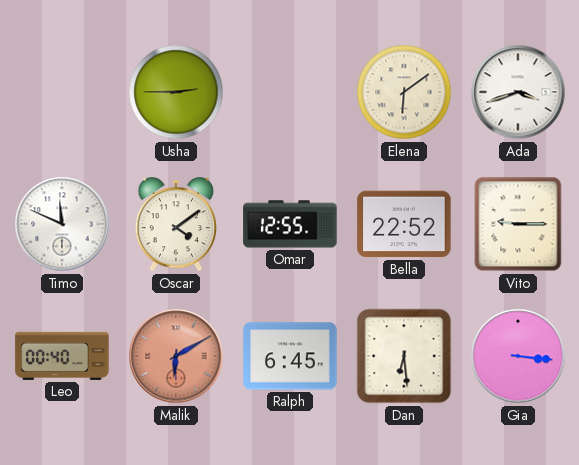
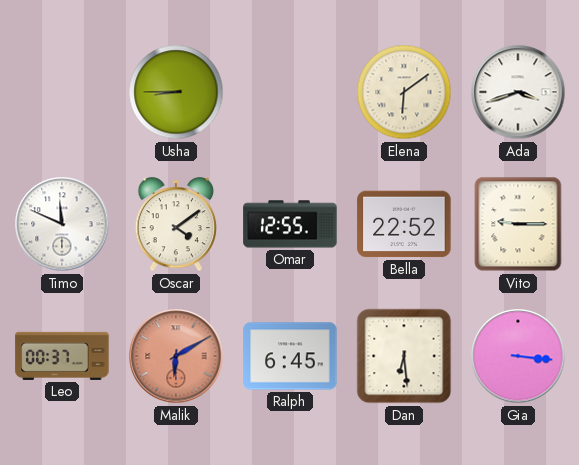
Usha: 2:45 -> 8:45
Leo: 00:40 -> 00:37
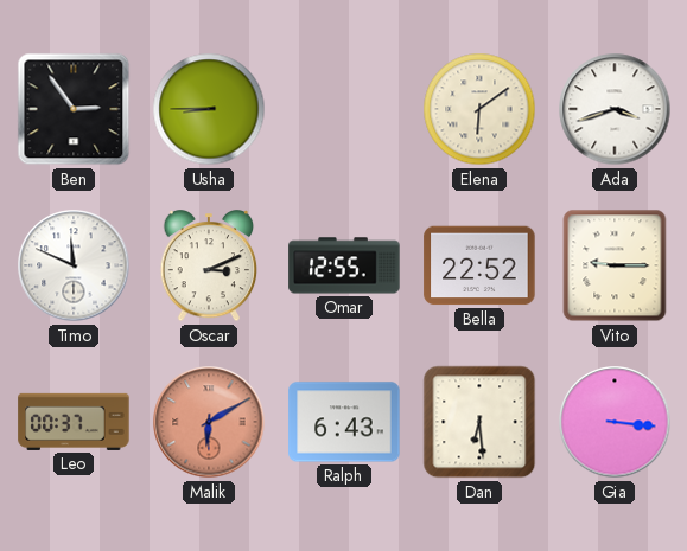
Ben: none -> 2:54
Oscar: 4:09 -> 3:11
Ralph: 6:45 -> 6:43
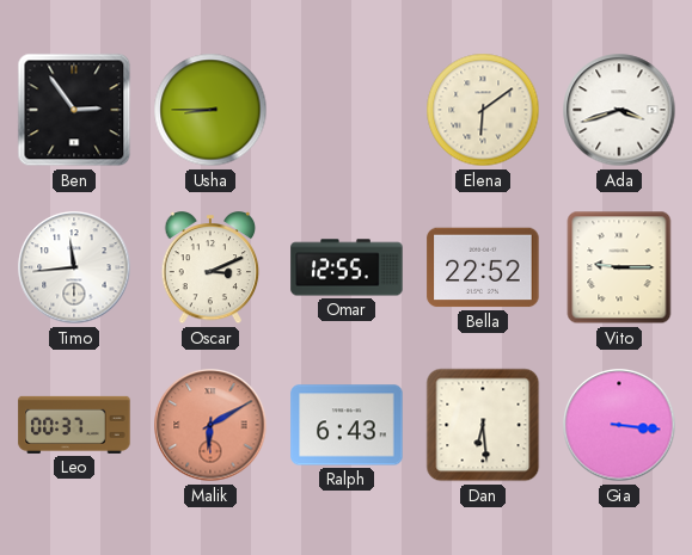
Timo: 11:49 -> 11:44
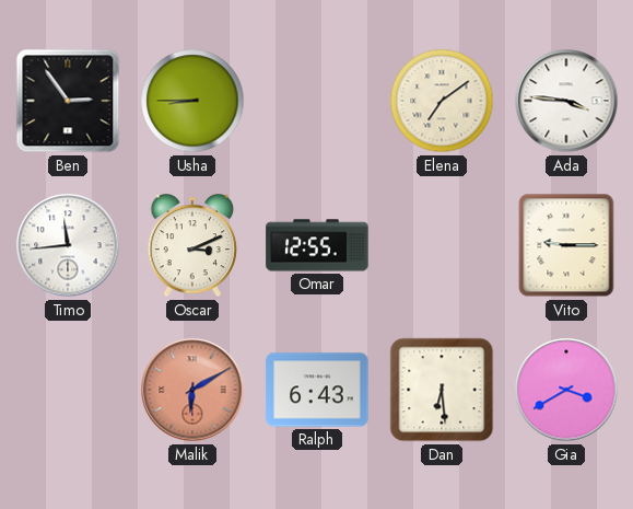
Elena: 6:09 -> 7:09
Ada: 3:42 -> 3:46
Bella: 22:52 -> none
Leo: 00:37 -> none
Gia: 3:16 -> 3:40
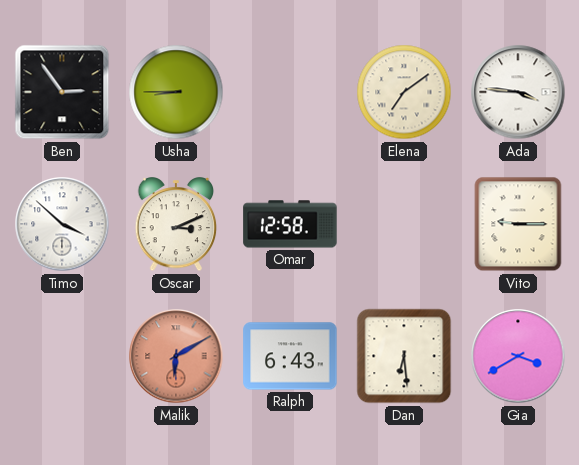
Timo: 11:44 -> 3:52
Omar: 12:55 -> 12:58
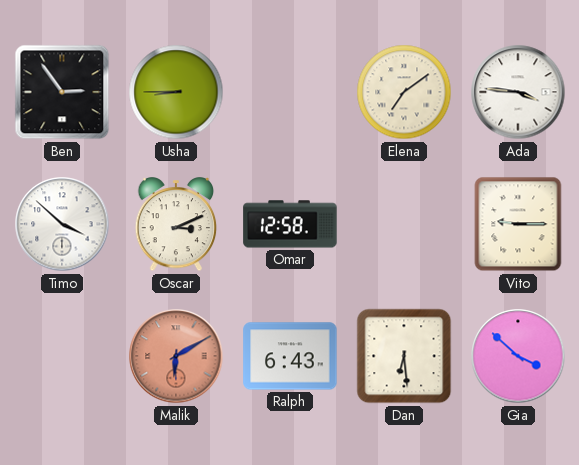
Gia: 3:40 -> 3:52
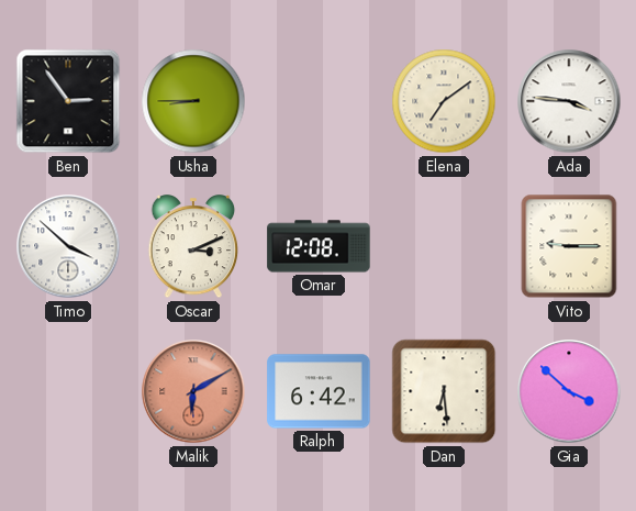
Omar: 12:58 -> 12:08
Ralph: 6:43 -> 6:42
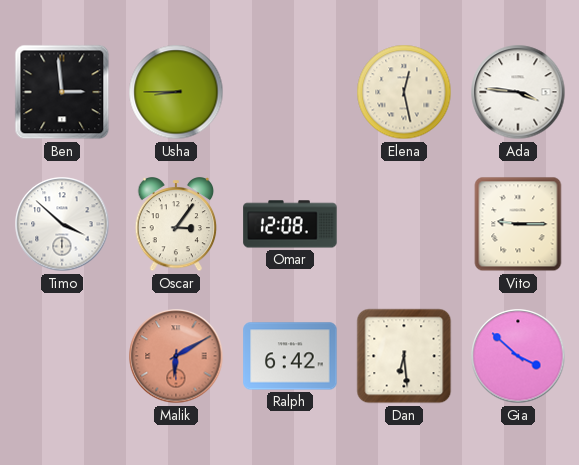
Ben: 2:54 -> 2:59
Elena: 7:09 -> 12:28
Oscar: 3:11 -> 3:06
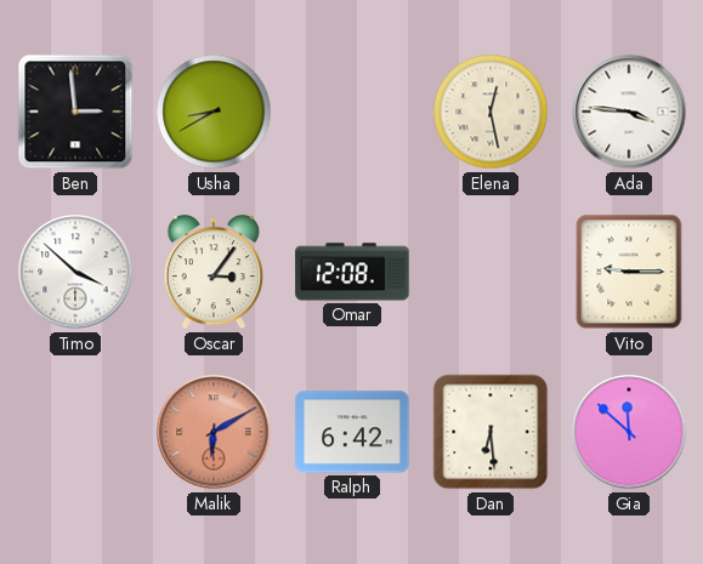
Usha: 8:45 -> 8:40
Gia: 3:52 -> 11:52
